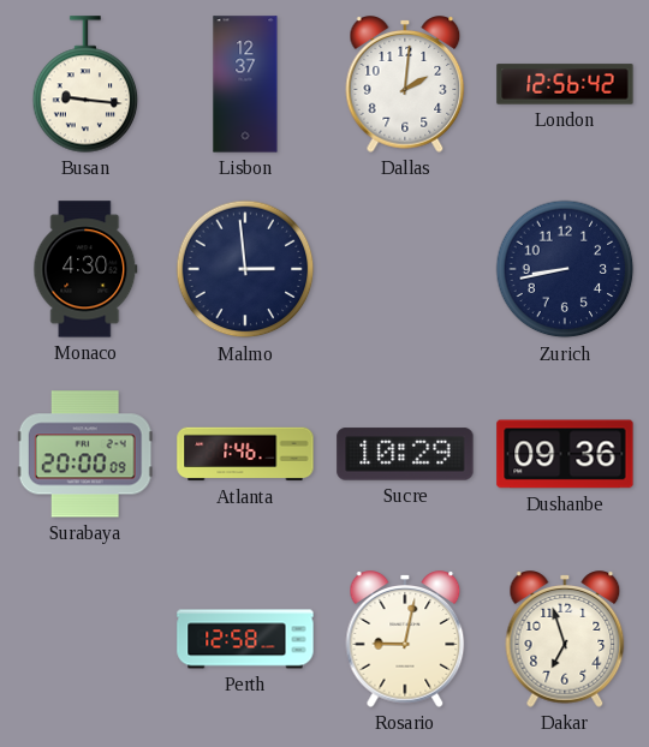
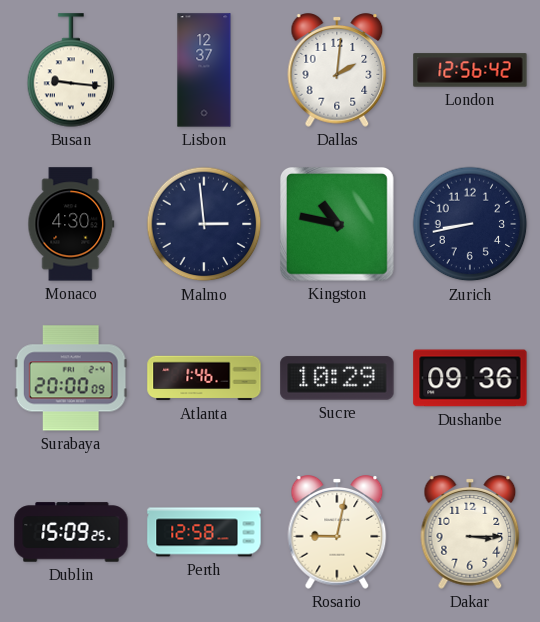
Kingston: none -> 10:47
Dublin: none -> 15:09
Dakar: 6:57 -> 3:15
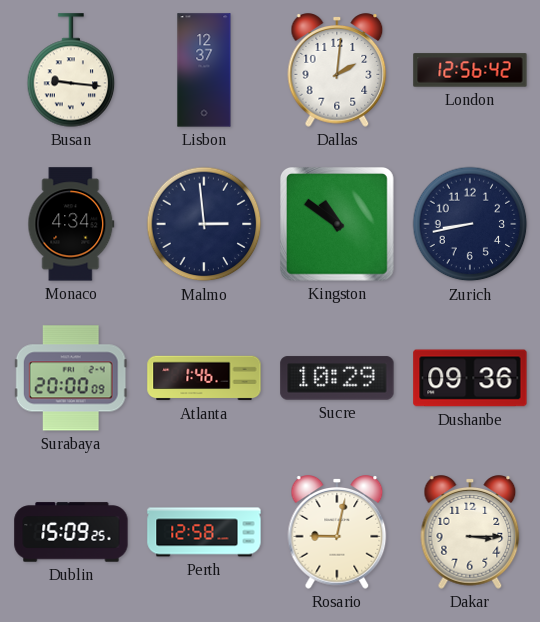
Monaco: 4:30 -> 4:34
Kingston: 10:47 -> 10:51
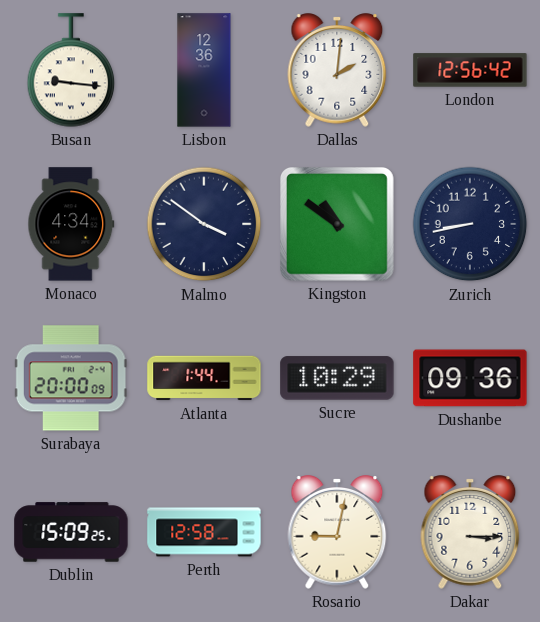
Lisbon: 12:37 -> 12:36
Malmo: 2:59 -> 3:51
Atlanta: 1:46 -> 1:44
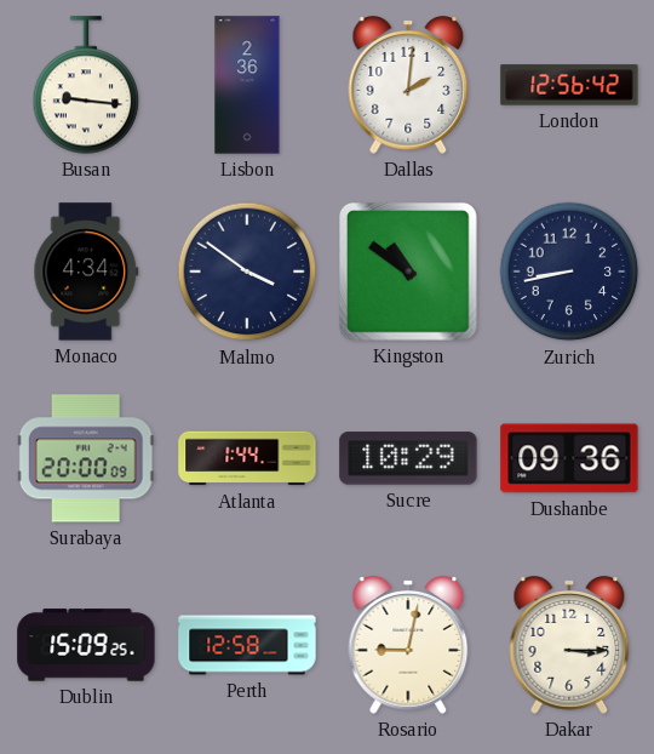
Lisbon: 12:36 -> 2:36
